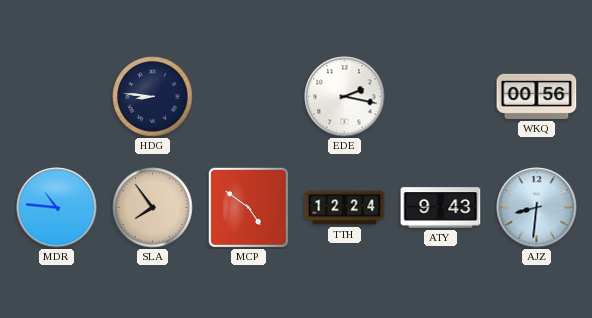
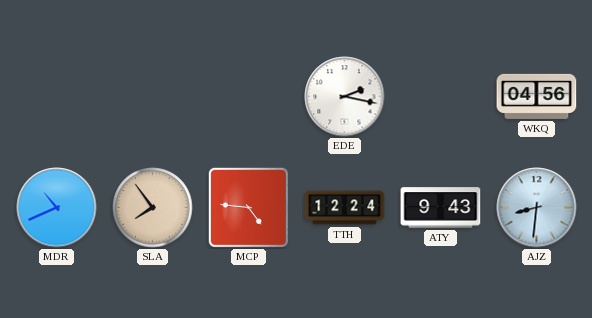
HDG: 8:46 -> none
WKQ: 00:56 -> 04:56
MDR: 10:46 -> 10:41
MCP: 4:51 -> 4:46
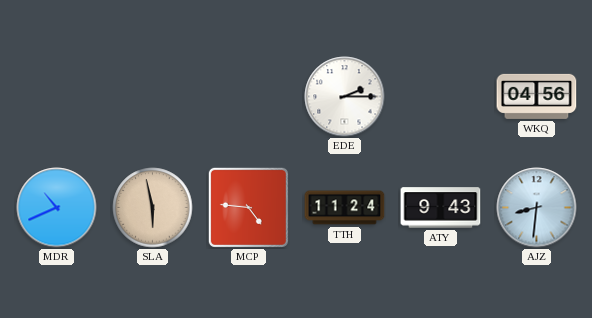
EDE: 2:17 -> 2:15
SLA: 7:54 -> 5:58
TTH: 12:24 -> 11:24
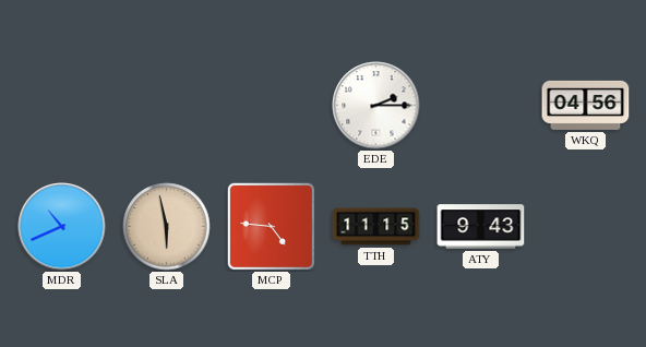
TTH: 11:24 -> 11:15
AJZ: 8:31 -> none
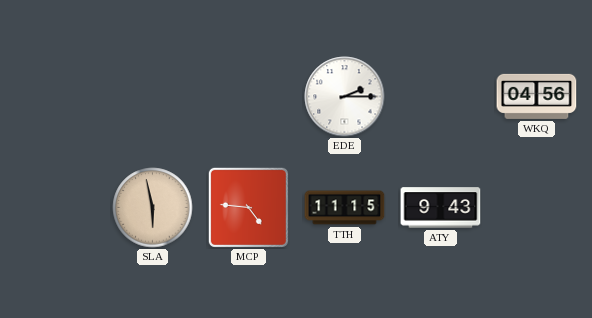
MDR: 10:41 -> none
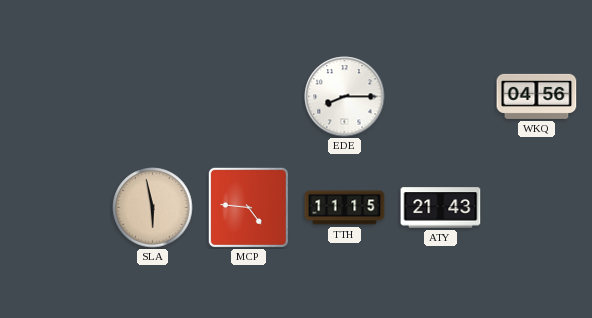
EDE: 2:15 -> 8:15
ATY: 9:43 -> 21:43
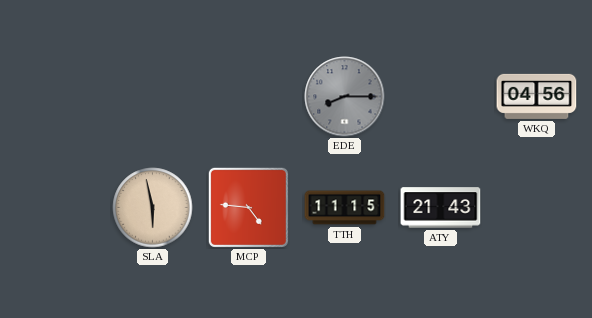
EDE dial: white -> grey
